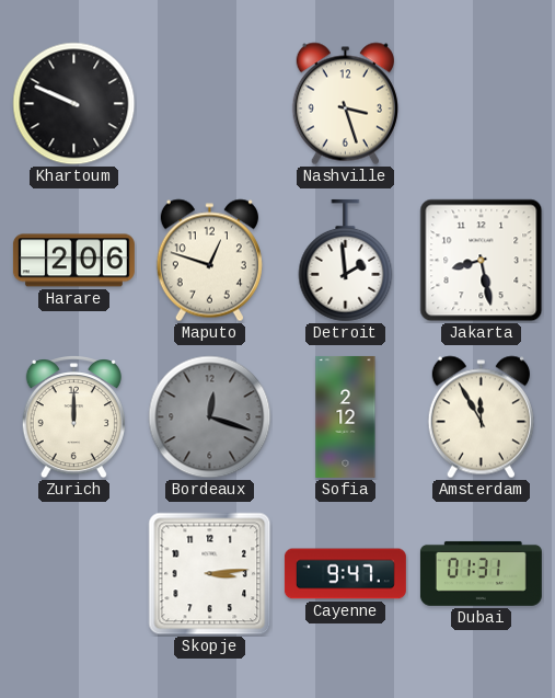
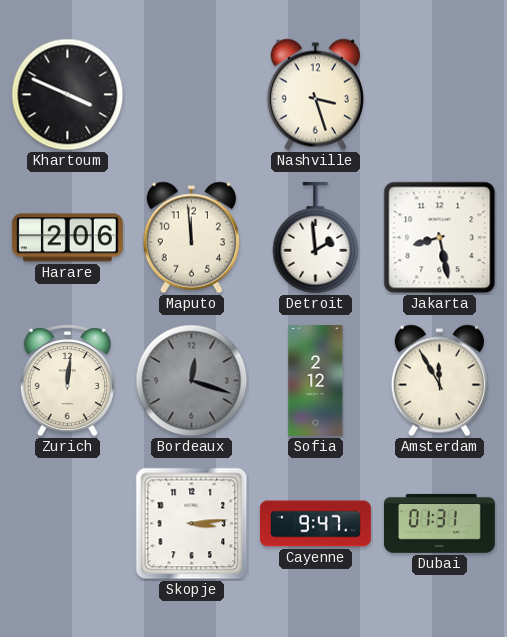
Khartoum: 9:49 -> 3:49
Maputo: 12:48 -> 11:59
Zurich: 12:00 -> 12:01
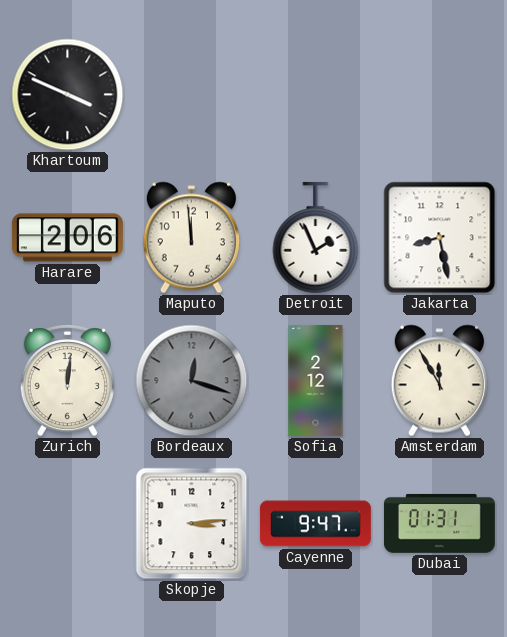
Nashville: 3:27 -> none
Detroit: 1:59 -> 1:56
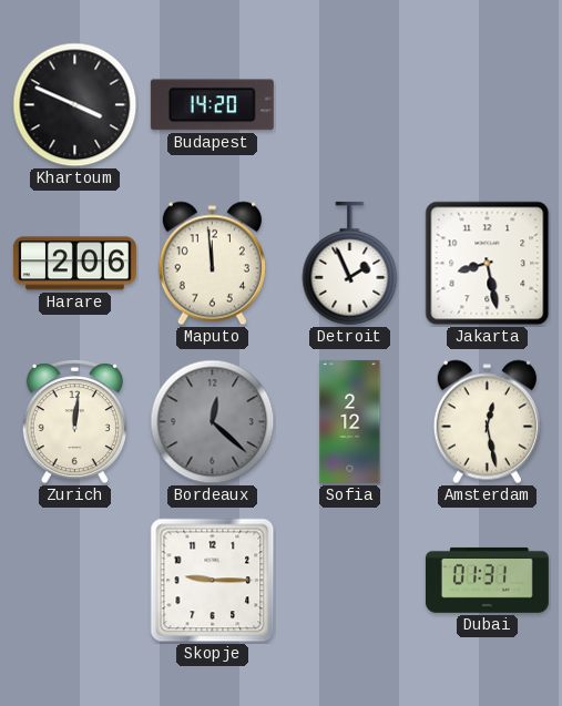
Budapest: none -> 14:20
Bordeaux: 12:18 -> 12:22
Amsterdam: 11:55 -> 12:28
Skopje: 3:14 -> 9:15
Cayenne: 9:47 -> none
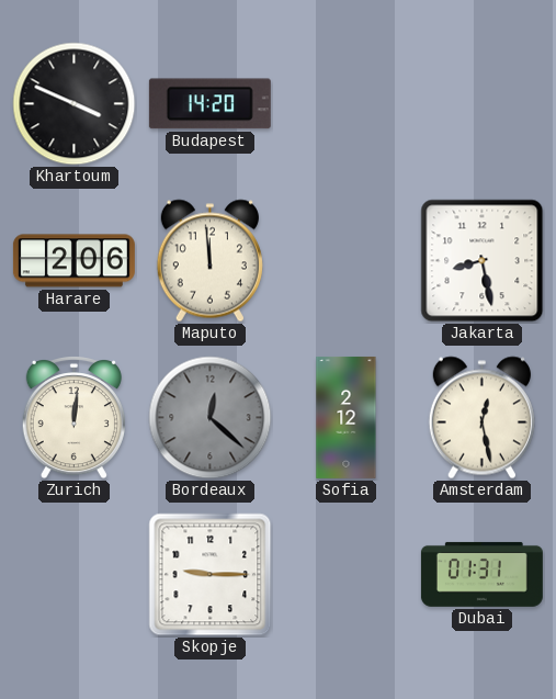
Detroit: 1:56 -> none
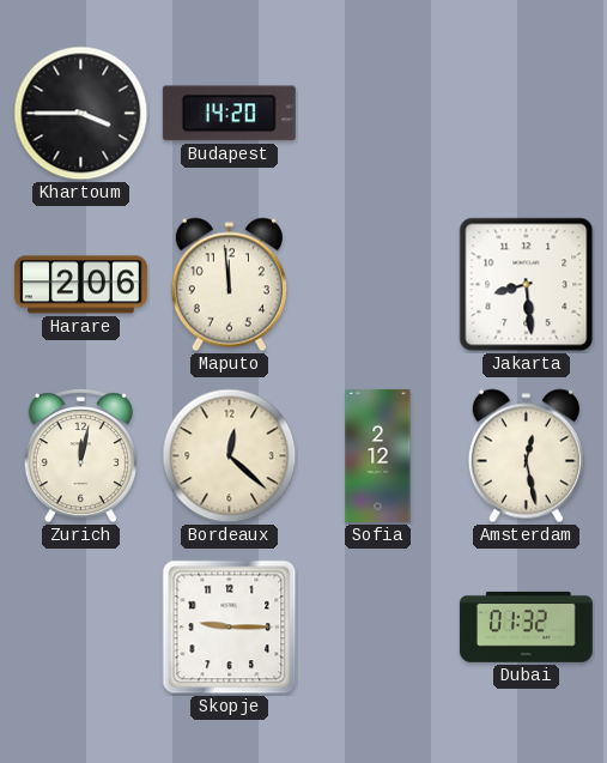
Khartoum: 3:49 -> 3:45
Jakarta: 8:28 -> 8:29
Zurich: 12:01 -> 12:02
Bordeaux dial: grey -> cream
Dubai: 01:31 -> 01:32
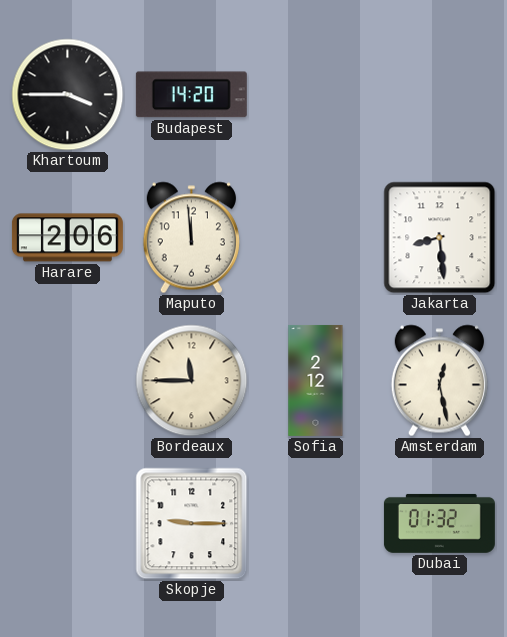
Zurich: 12:02 -> none
Bordeaux: 12:22 -> 11:45
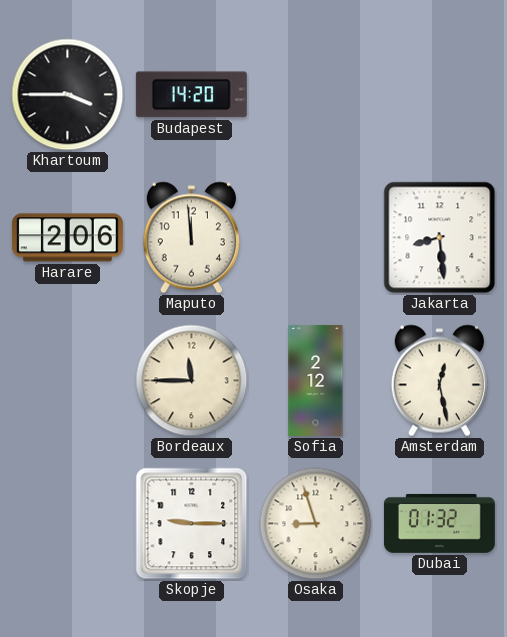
Osaka: none -> 8:57
